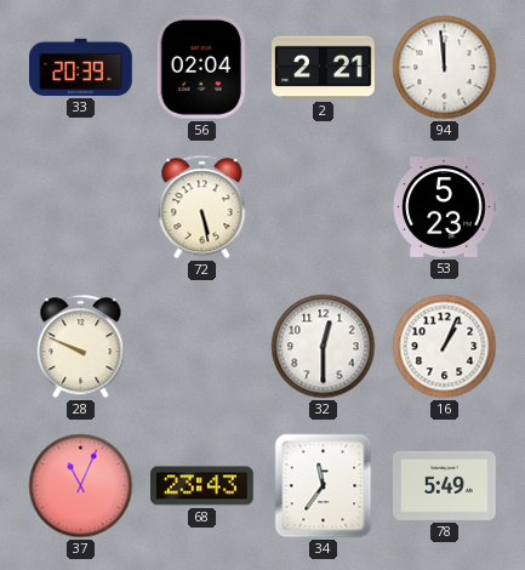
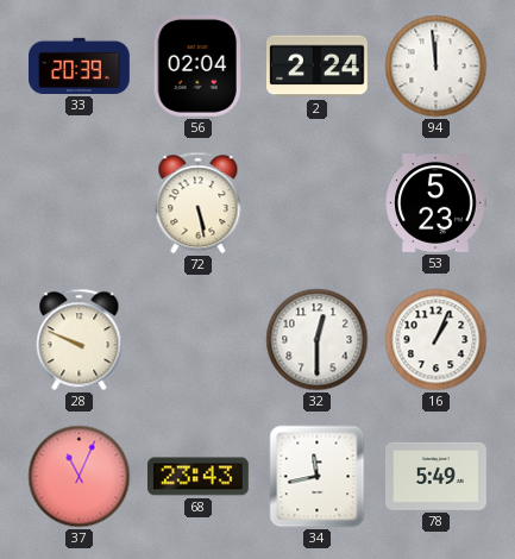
2: 2:21 -> 2:24
34: 11:36 -> 11:43
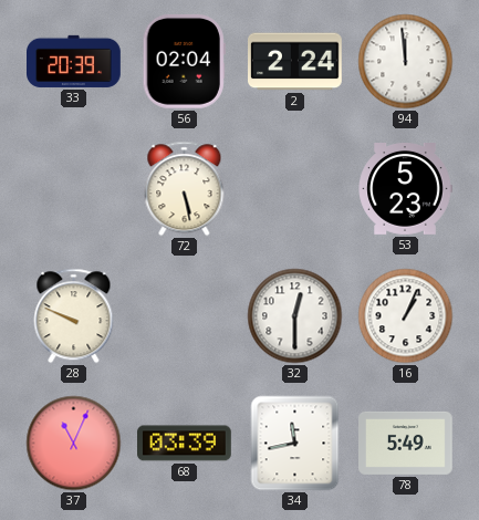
68: 23:43 -> 03:39
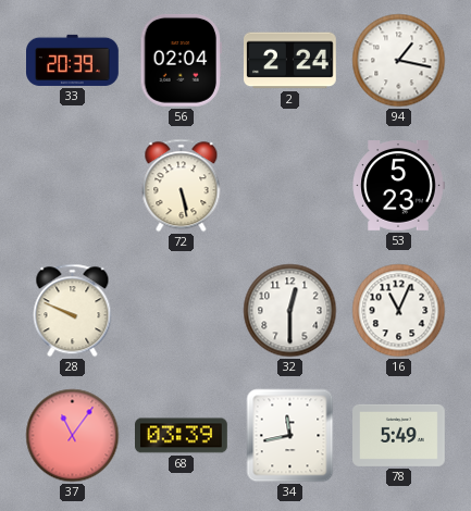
94: 11:59 -> 1:17
16: 1:04 -> 11:04
37: 11:04 -> 11:06
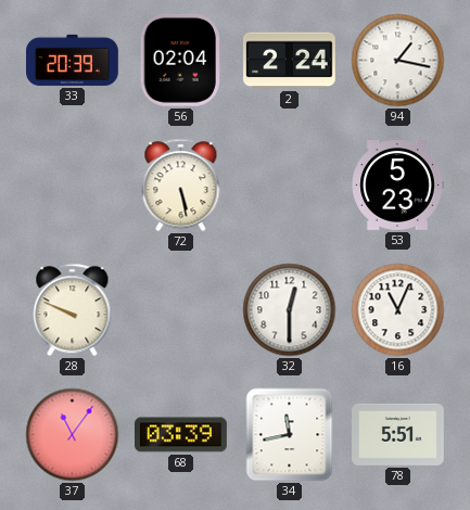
78: 5:49 -> 5:51
